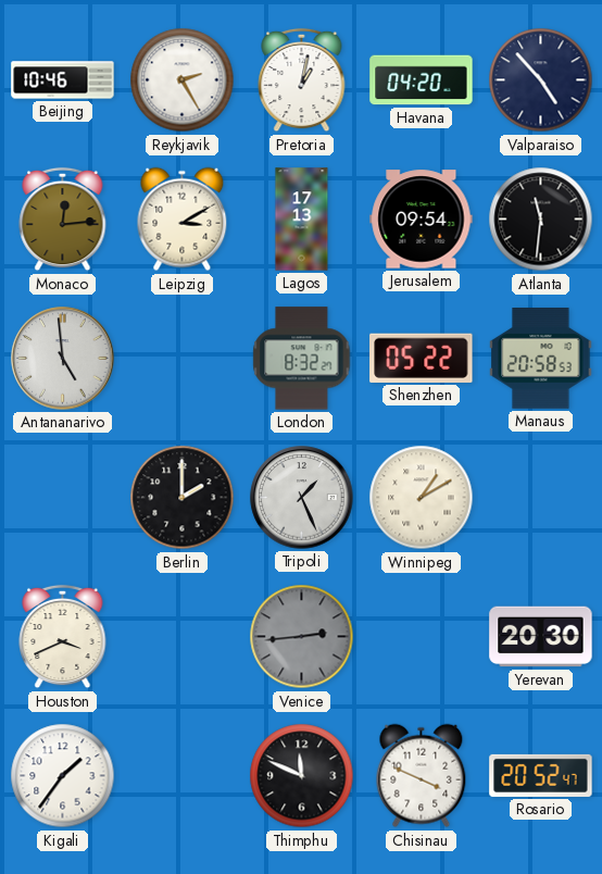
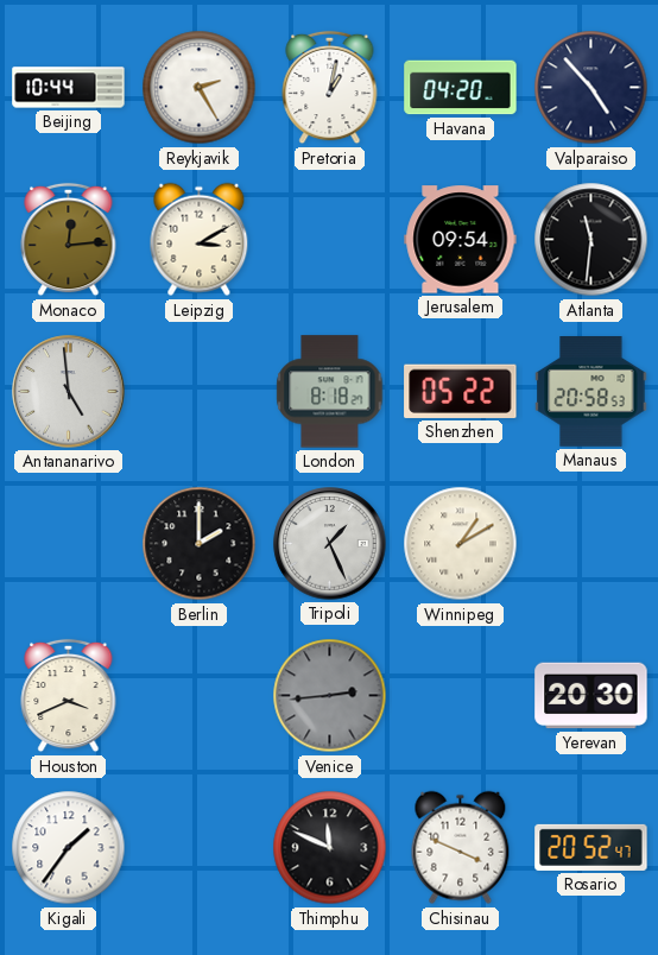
Beijing: 10:46 -> 10:44
Lagos: 17:13 -> none
London: 8:32 -> 8:18
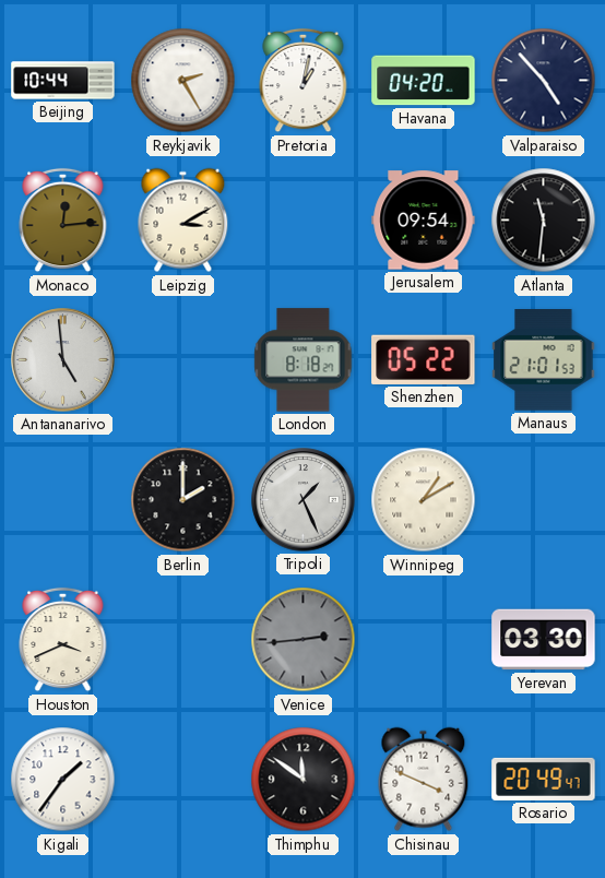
Manaus: 20:58 -> 21:01
Yerevan: 20:30 -> 03:30
Thimphu: 11:49 -> 11:51
Rosario: 20:52 -> 20:49
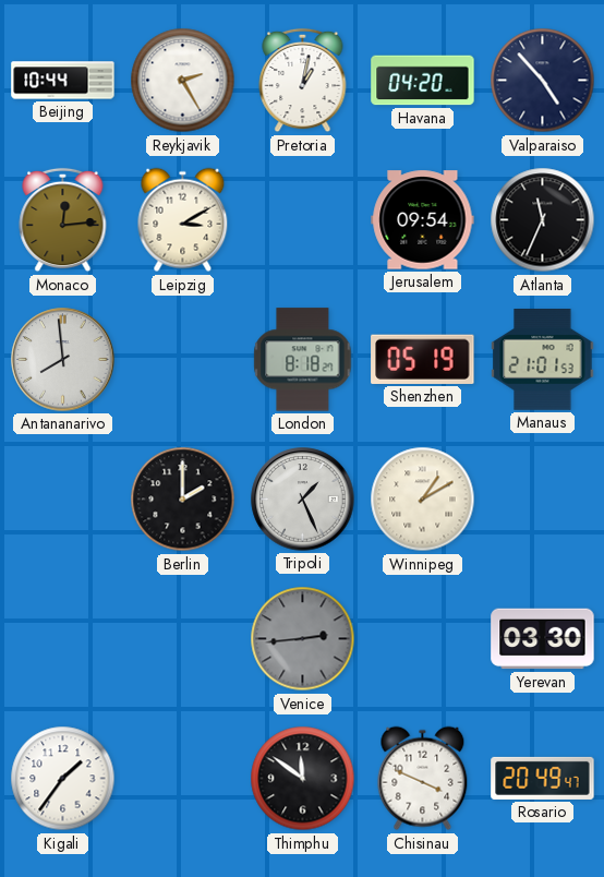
Atlanta: 11:31 -> 11:34
Antananarivo: 4:59 -> 7:59
Shenzhen: 05:22 -> 05:19
Houston: 3:41 -> none
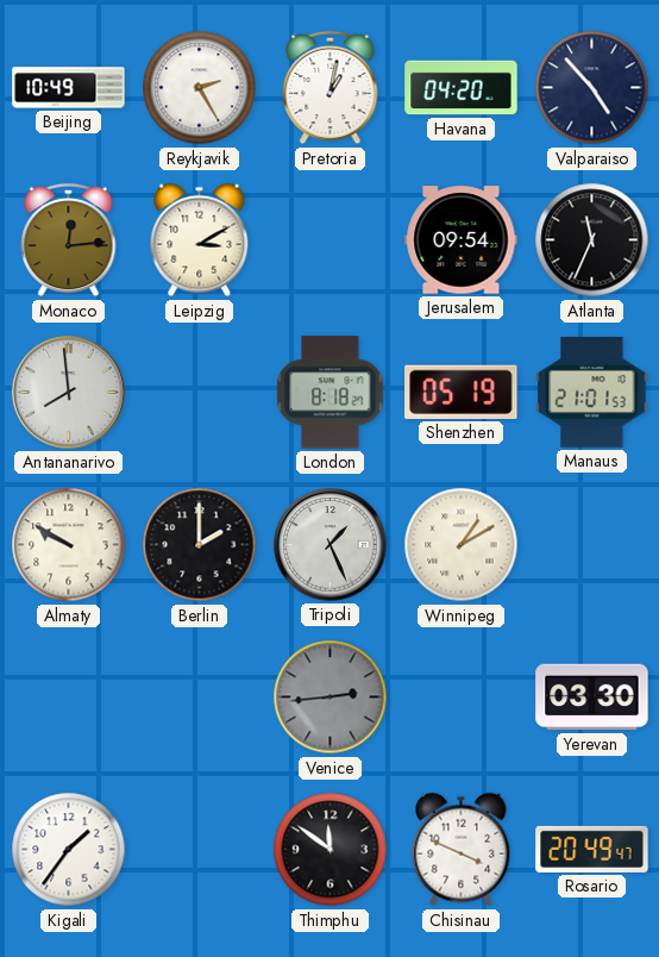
Beijing: 10:44 -> 10:49
Almaty: none -> 9:50
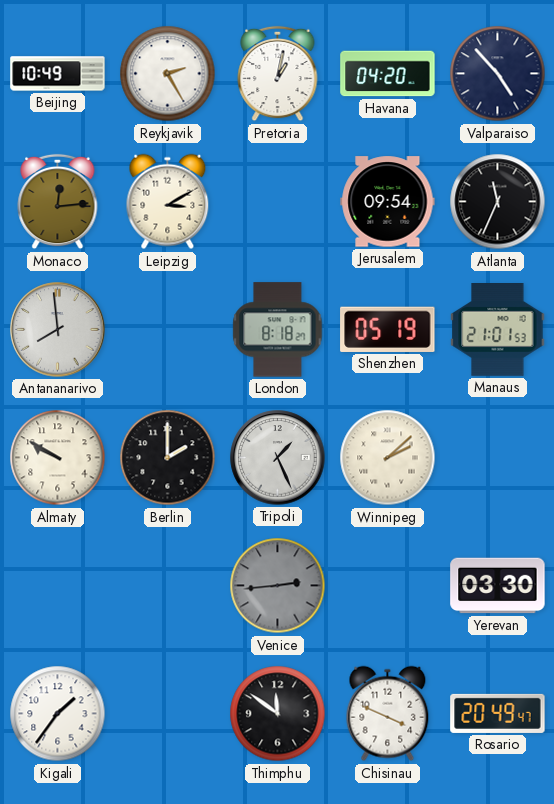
Winnipeg: 1:10 -> 2:08
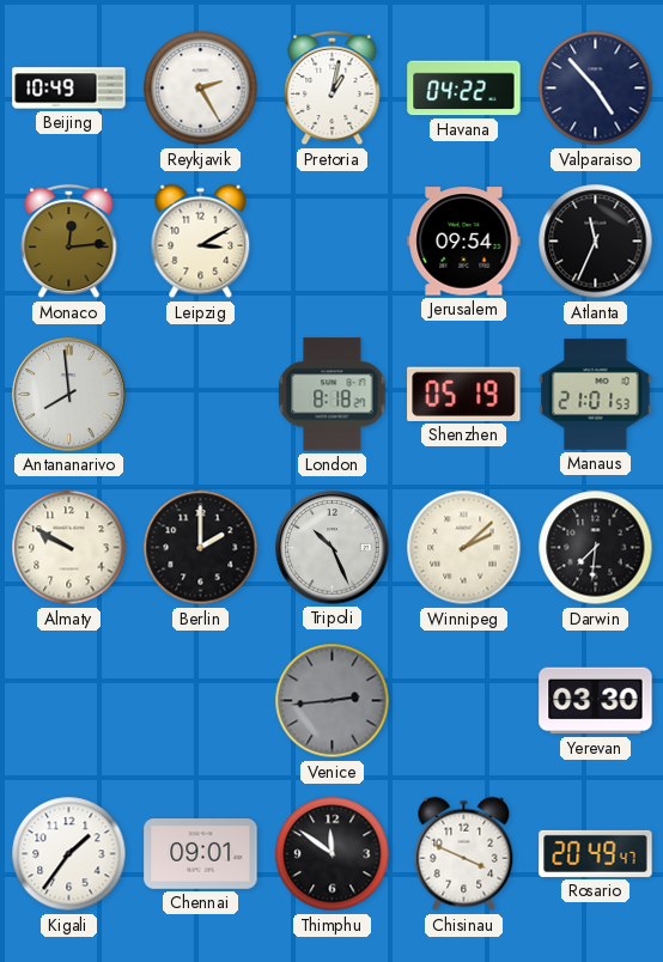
Havana: 04:20 -> 04:22
Tripoli: 1:26 -> 10:26
Darwin: none -> 7:31
Chennai: none -> 09:01
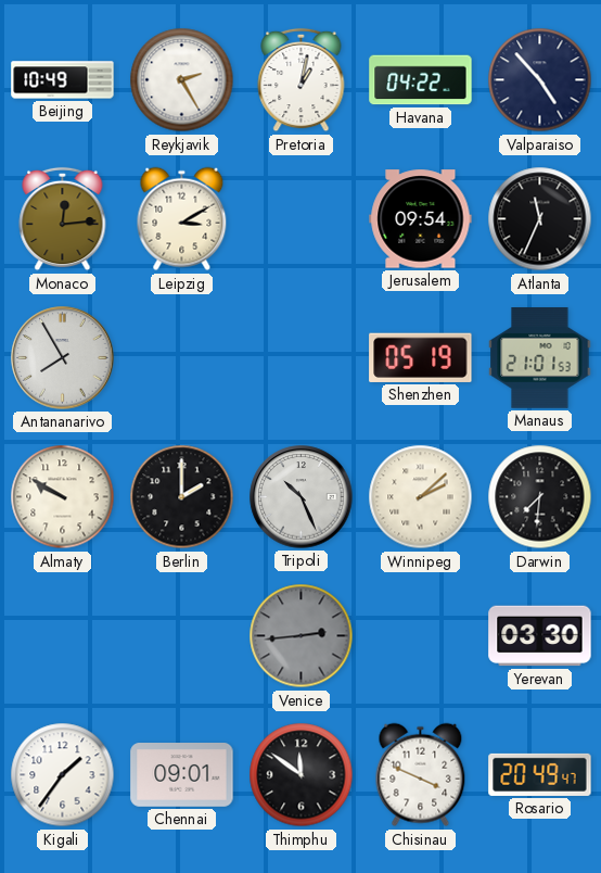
Antananarivo: 7:59 -> 7:55
London: 8:18 -> none
